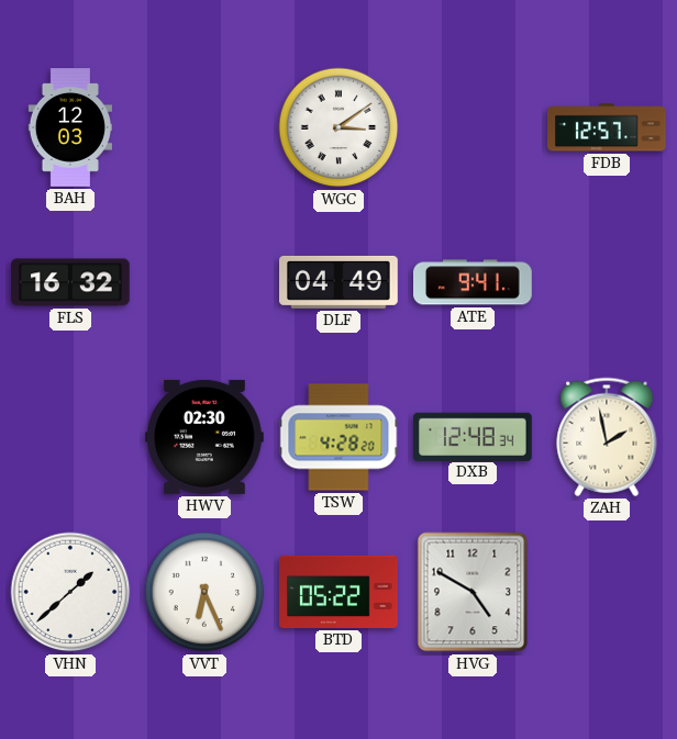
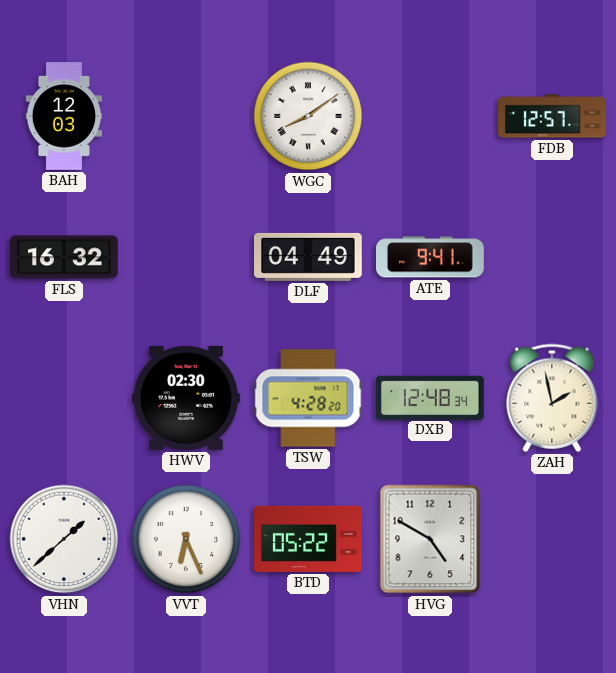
WGC: 3:09 -> 8:09
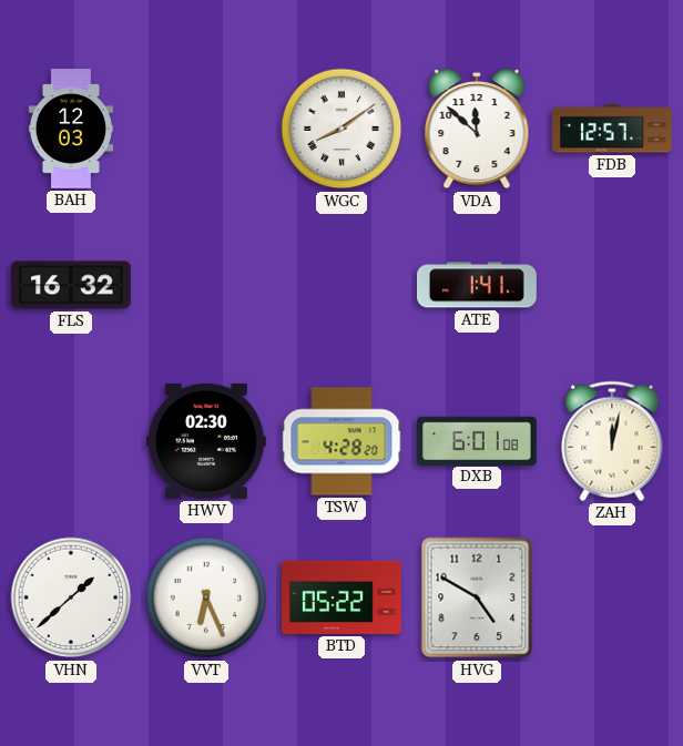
VDA: none -> 11:52
DLF: 04:49 -> none
ATE: 9:41 -> 1:41
DXB: 12:48 -> 6:01
ZAH: 1:58 -> 12:02
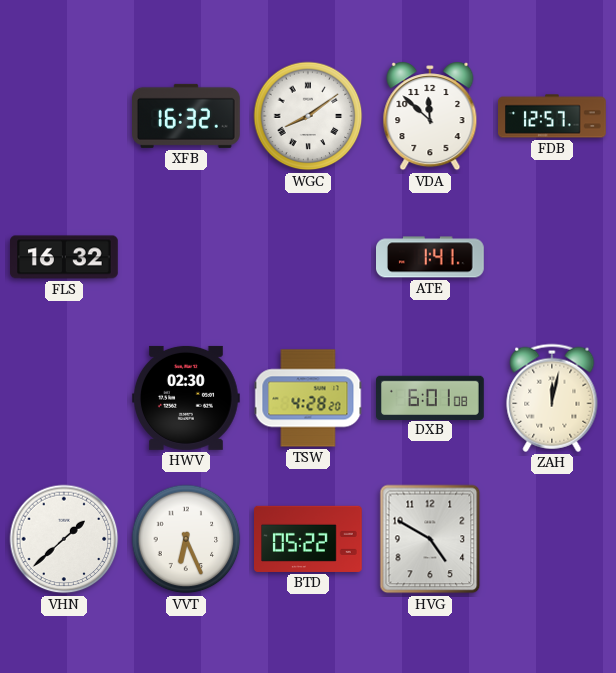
BAH: 12:03 -> none
XFB: none -> 16:32
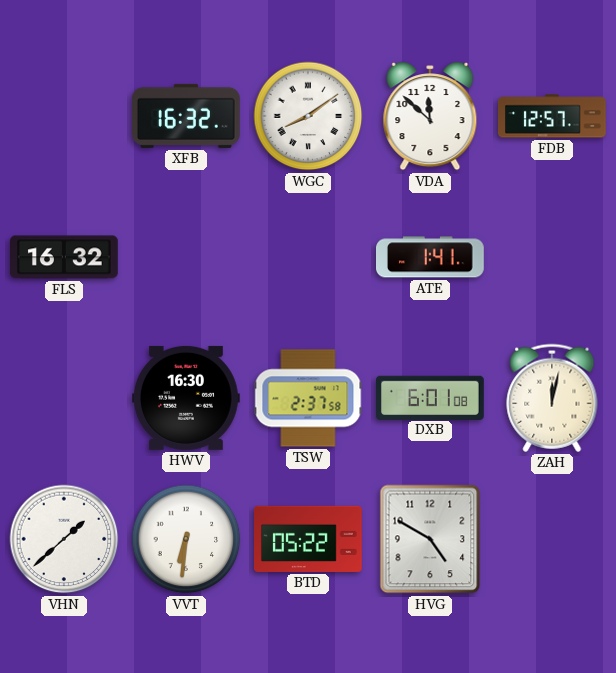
HWV: 02:30 -> 16:30
TSW: 4:28 -> 2:37
VVT: 6:26 -> 6:31
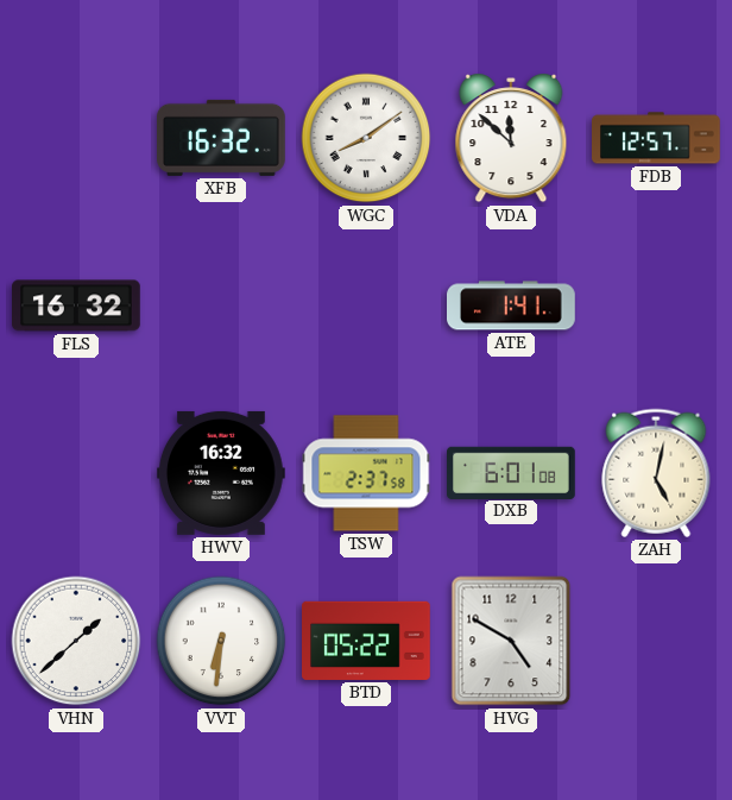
HWV: 16:30 -> 16:32
ZAH: 12:02 -> 5:02
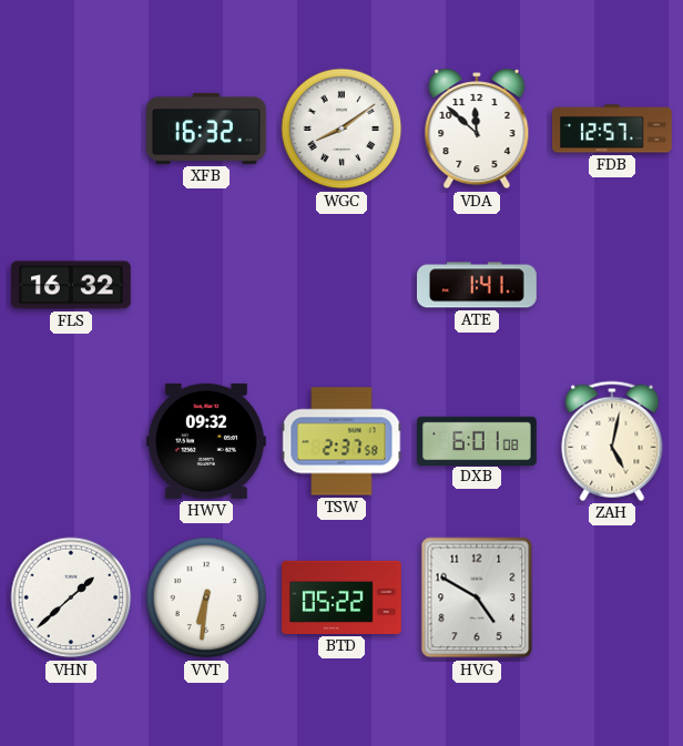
HWV: 16:32 -> 09:32
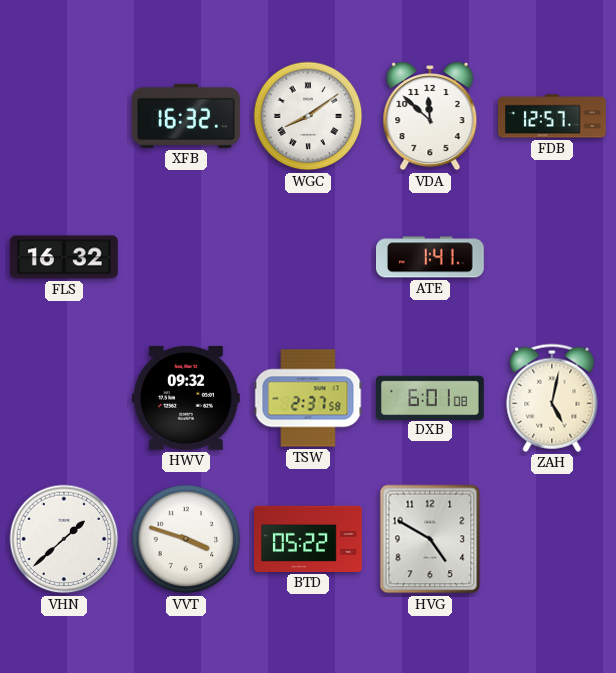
VVT: 6:31 -> 3:48
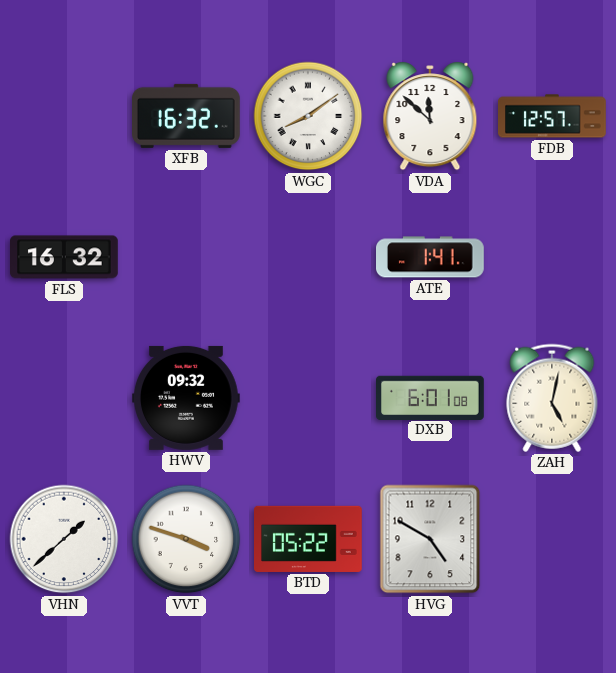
TSW: 2:37 -> none
